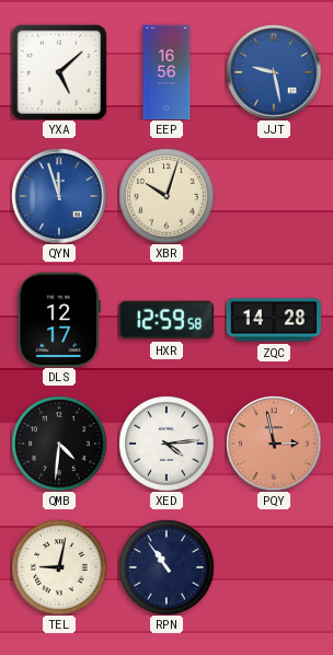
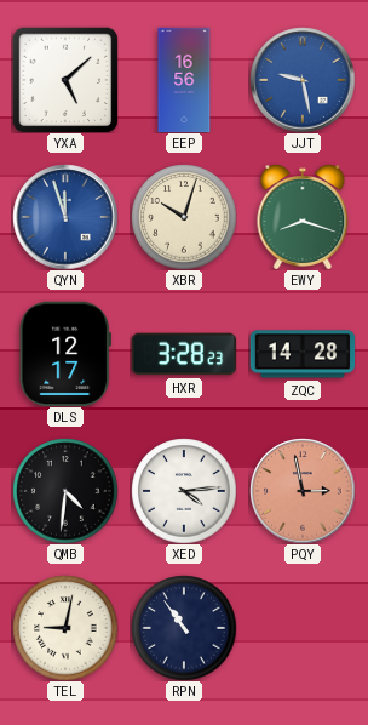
EWY: none -> 8:18
HXR: 12:59 -> 3:28
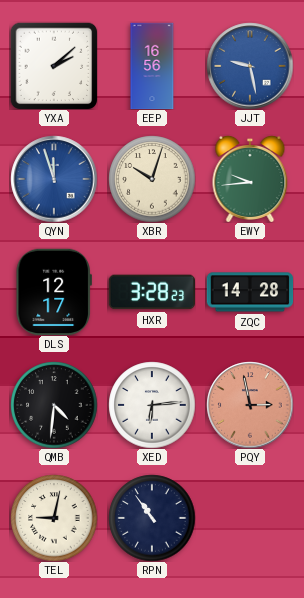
YXA: 5:08 -> 2:08
EWY: 8:18 -> 9:44
XED: 4:14 -> 6:14
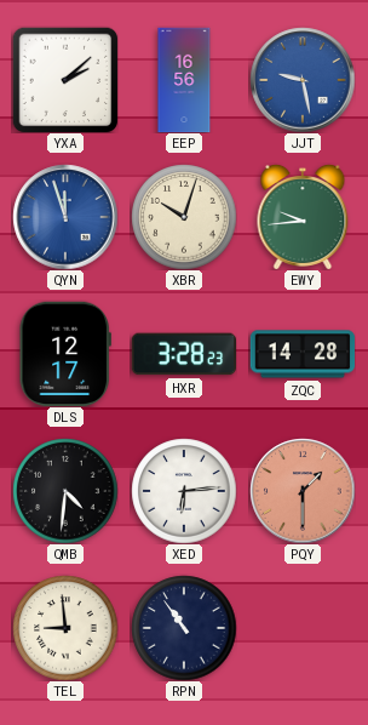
PQY: 2:58 -> 1:30
TEL: 9:02 -> 8:59
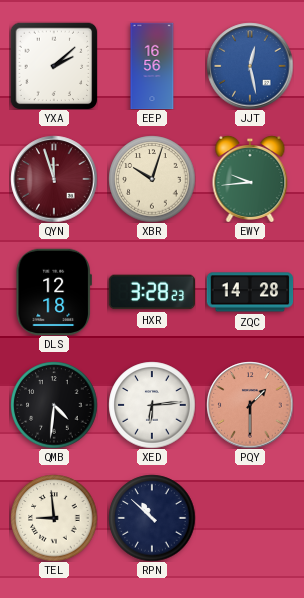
JJT: 9:28 -> 12:28
QYN dial: blue -> burgundy
DLS: 12:17 -> 12:18
RPN: 10:54 -> 10:52
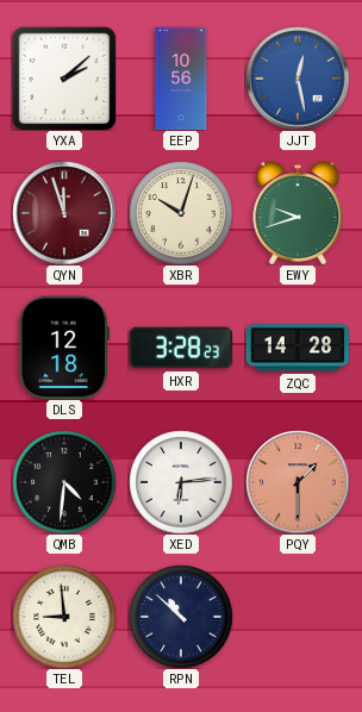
EEP: 16:56 -> 10:56
EWY: 9:44 -> 9:42
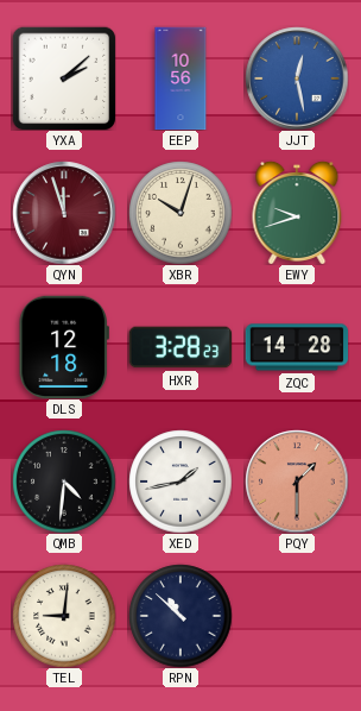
XED: 6:14 -> 1:43
TEL: 8:59 -> 9:01
